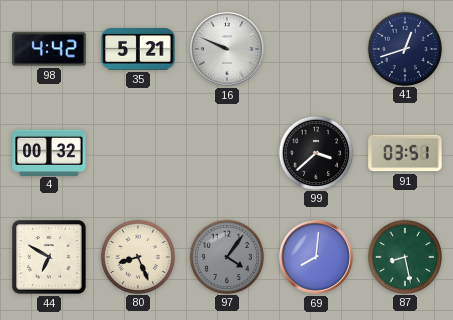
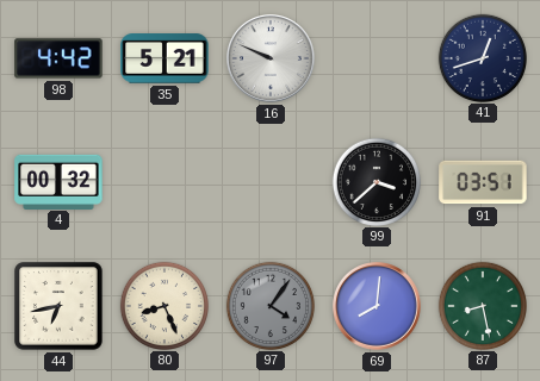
44: 6:50 -> 6:43
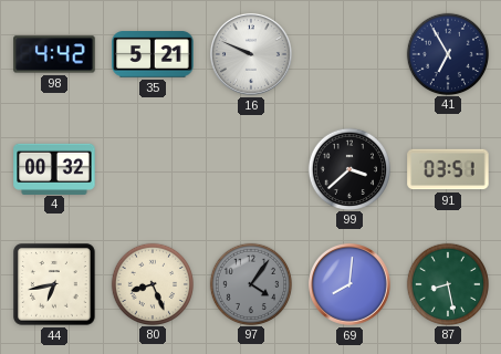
41: 12:42 -> 6:55
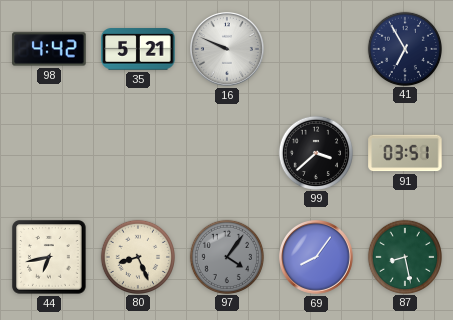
4: 00:32 -> none
69: 8:01 -> 8:06
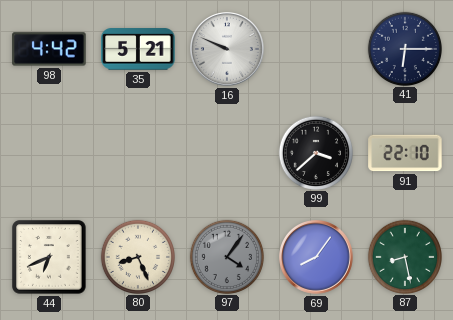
41: 6:55 -> 6:15
91: 03:51 -> 22:10
44: 6:43 -> 6:41
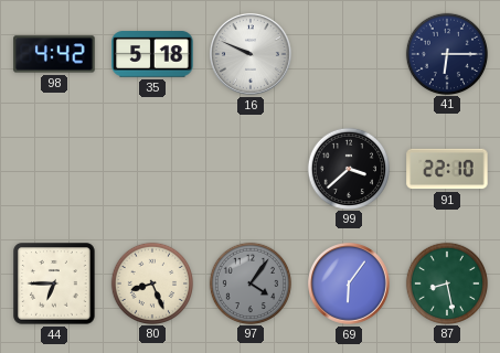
35: 5:21 -> 5:18
44: 6:41 -> 6:45
69: 8:06 -> 6:06
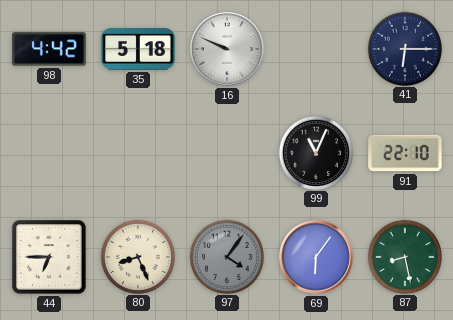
99: 3:38 -> 11:04
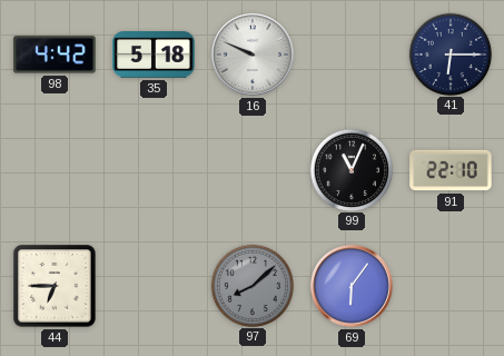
80: 8:26 -> none
97: 4:06 -> 8:08
87: 8:28 -> none
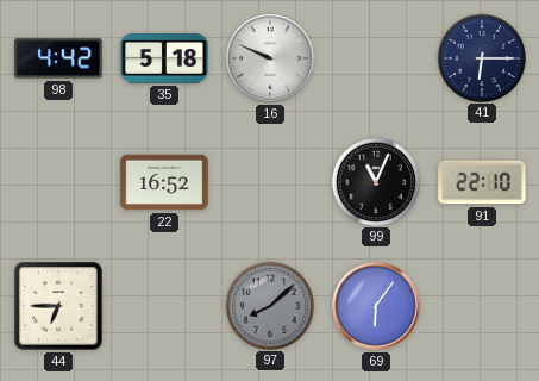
22: none -> 16:52
